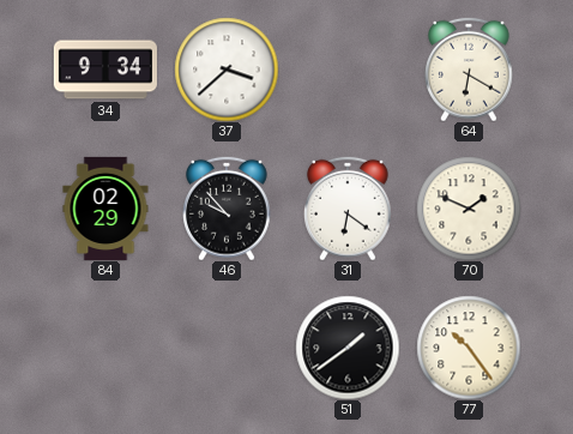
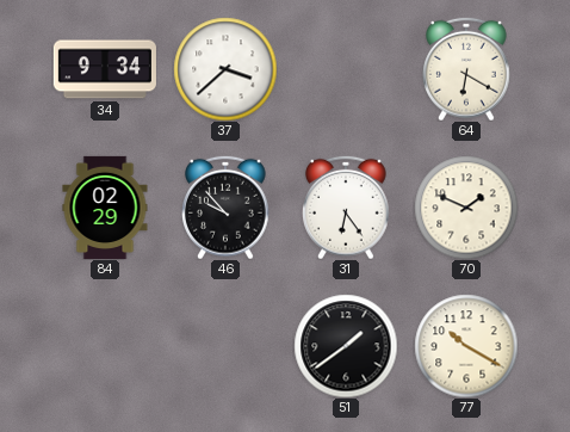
31: 6:21 -> 6:24
77: 10:24 -> 10:20
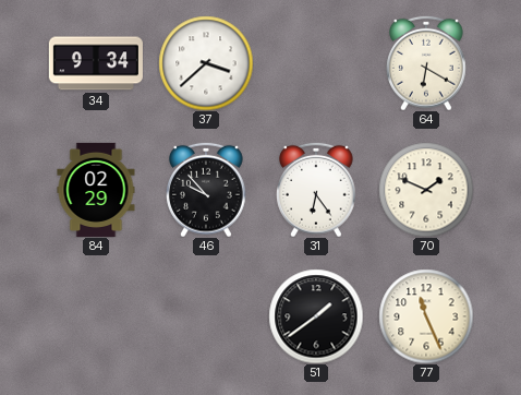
77: 10:20 -> 11:26
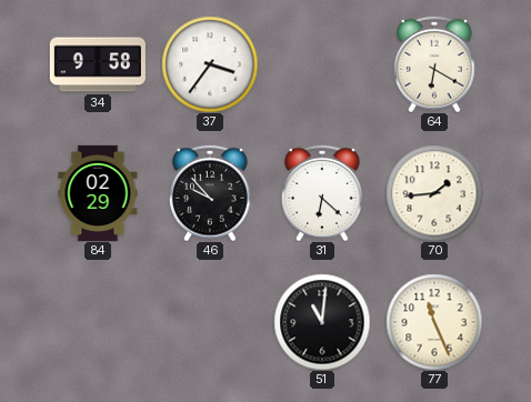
34: 9:34 -> 9:58
37: 3:38 -> 3:36
31: 6:24 -> 6:22
70: 1:49 -> 1:44
51: 1:39 -> 11:01
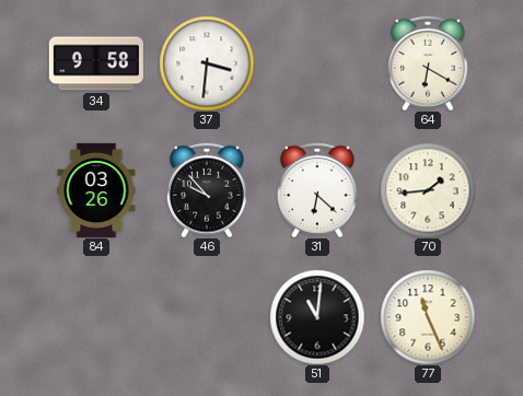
37: 3:36 -> 3:31
84: 02:29 -> 03:26
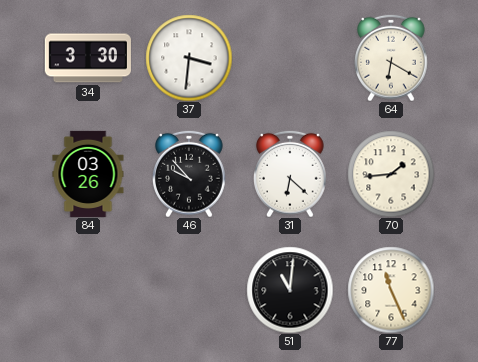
34: 9:58 -> 3:30
